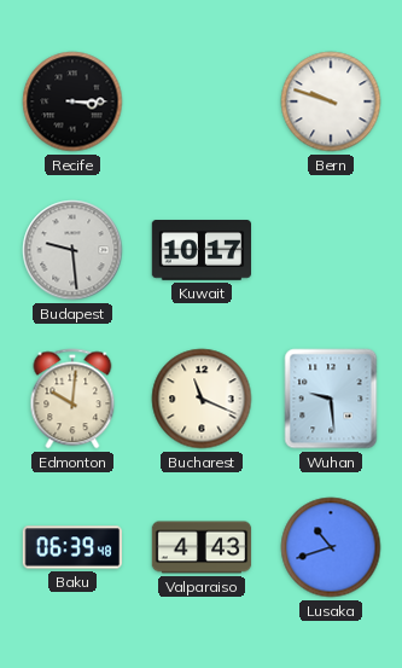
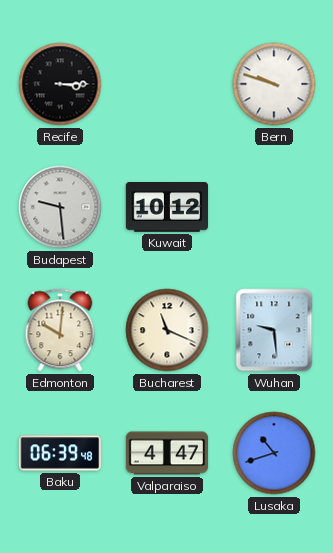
Kuwait: 10:17 -> 10:12
Valparaiso: 4:43 -> 4:47
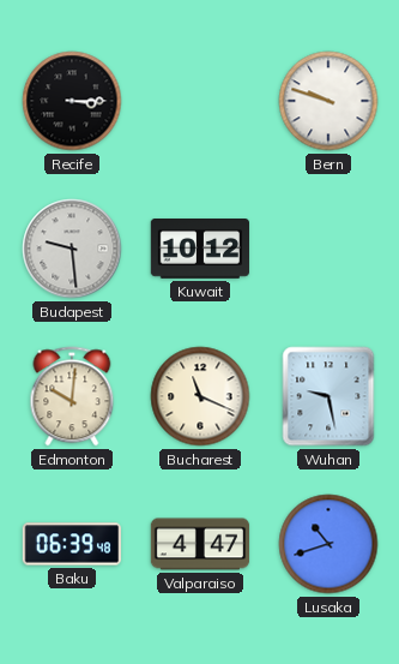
Wuhan: 9:29 -> 9:28
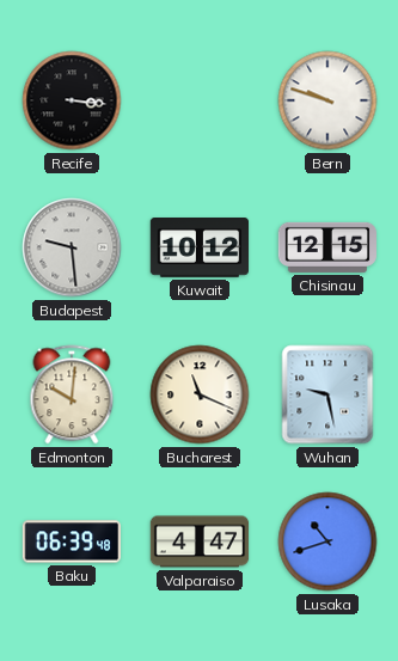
Recife: 3:15 -> 3:16
Chisinau: none -> 12:15
